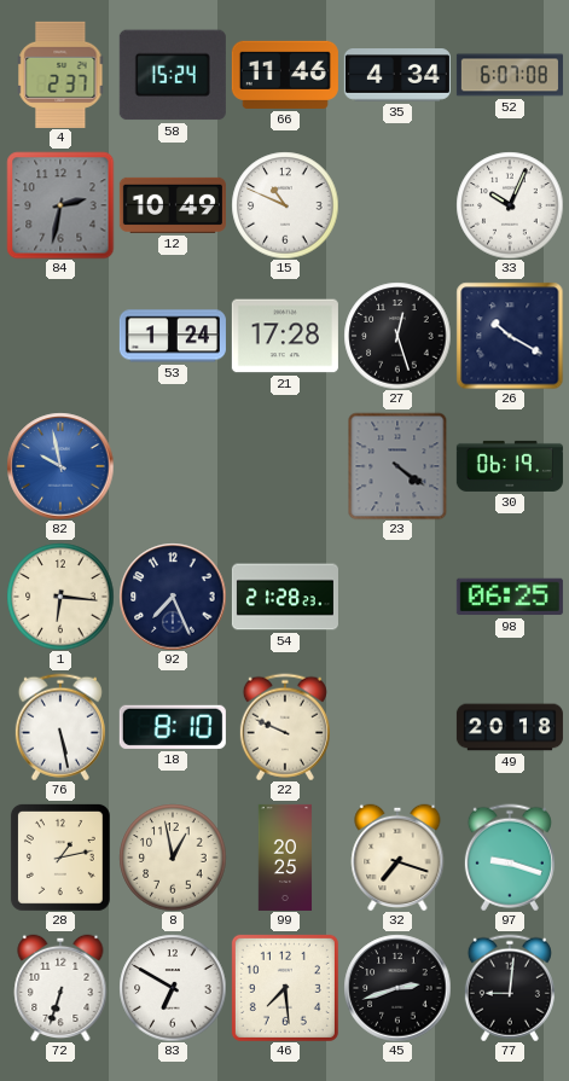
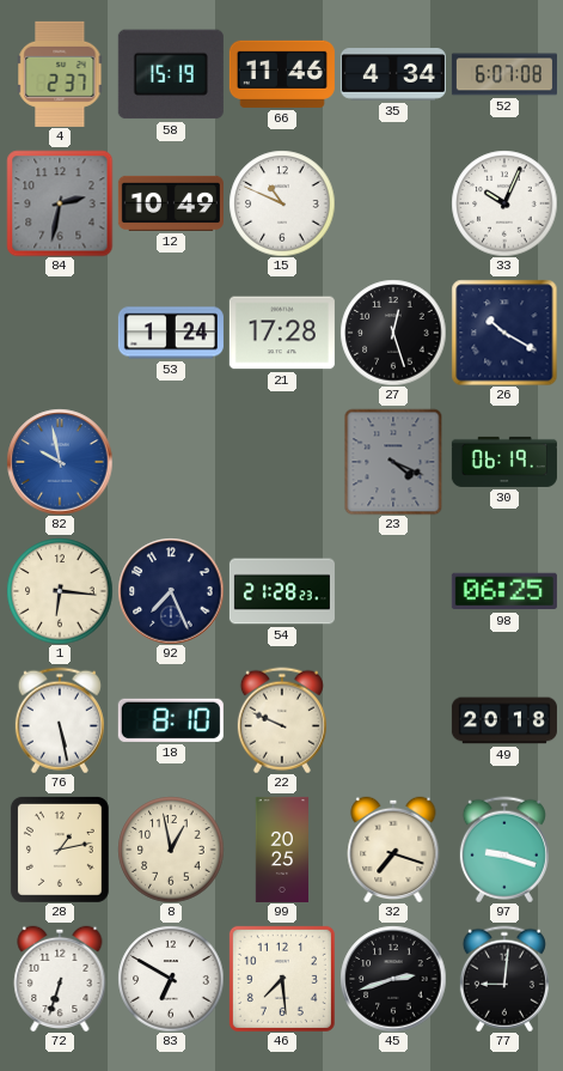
58: 15:24 -> 15:19
23: 4:21 -> 4:19
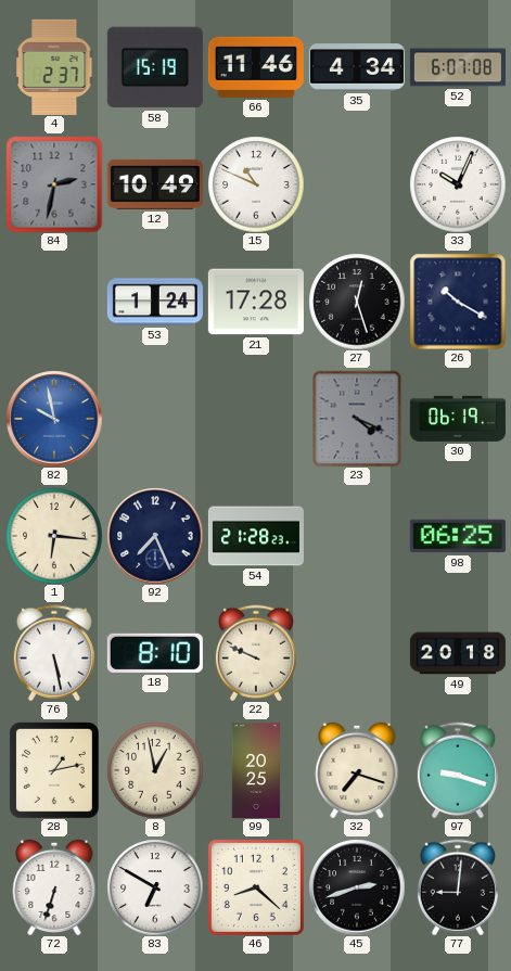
46: 7:29 -> 8:22
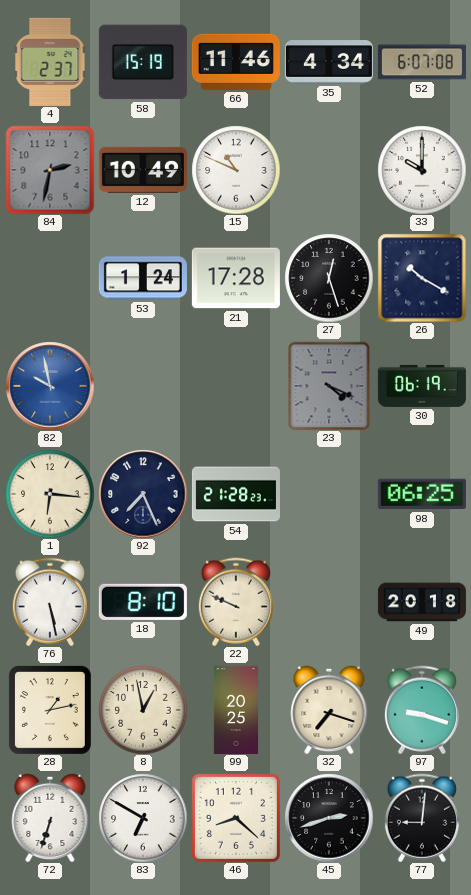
33: 10:04 -> 10:00
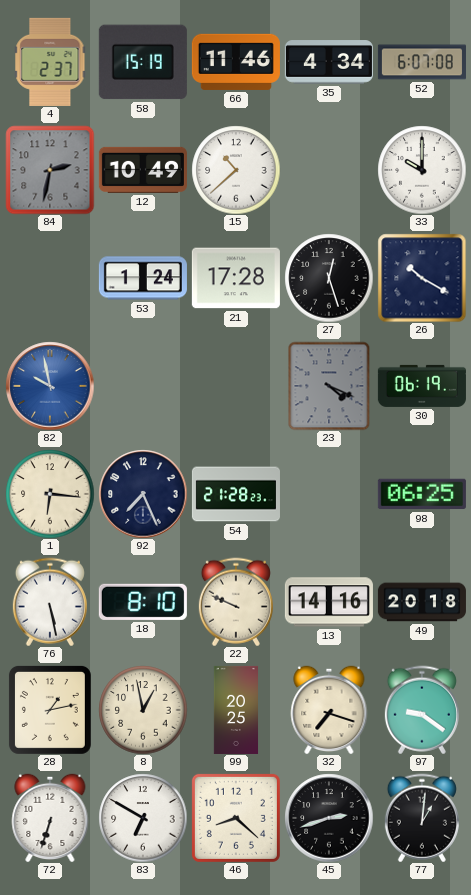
15: 10:49 -> 10:38
13: none -> 14:16
97: 9:18 -> 9:21
77: 9:01 -> 1:01
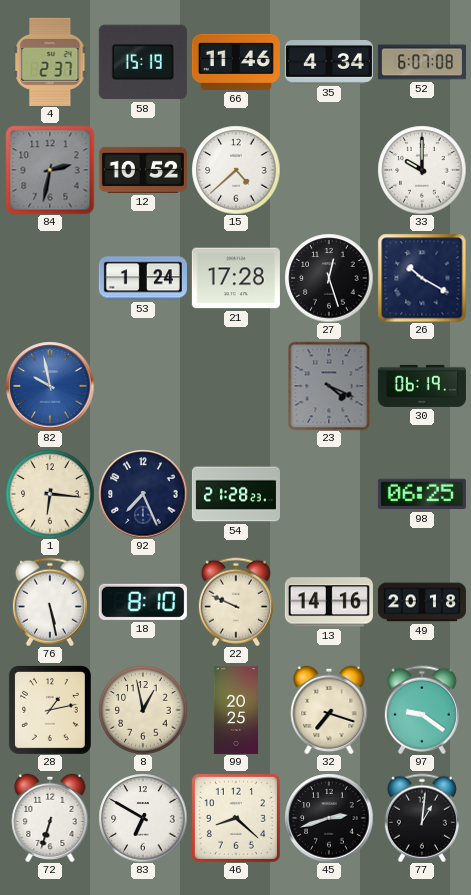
12: 10:49 -> 10:52
15: 10:38 -> 4:38
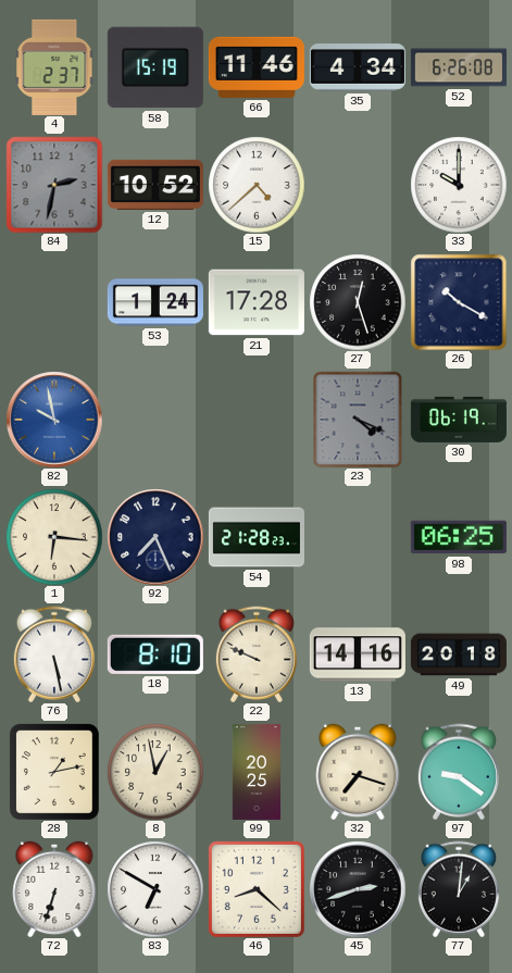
52: 6:07 -> 6:26
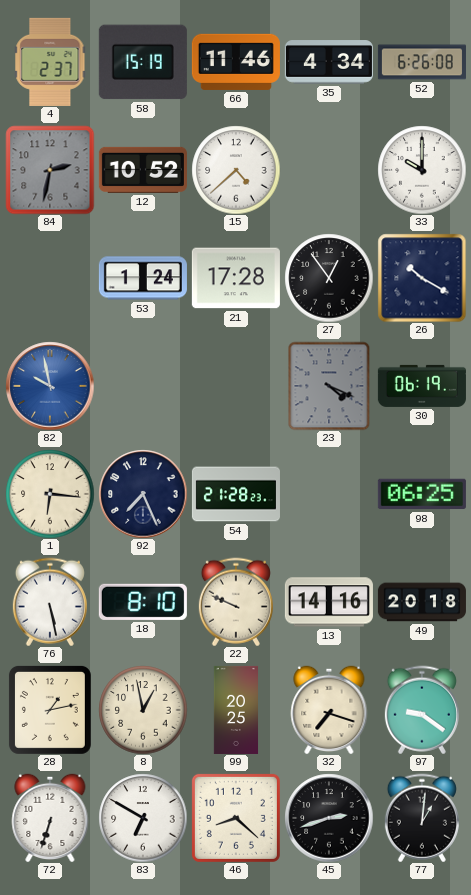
27: 12:27 -> 12:54
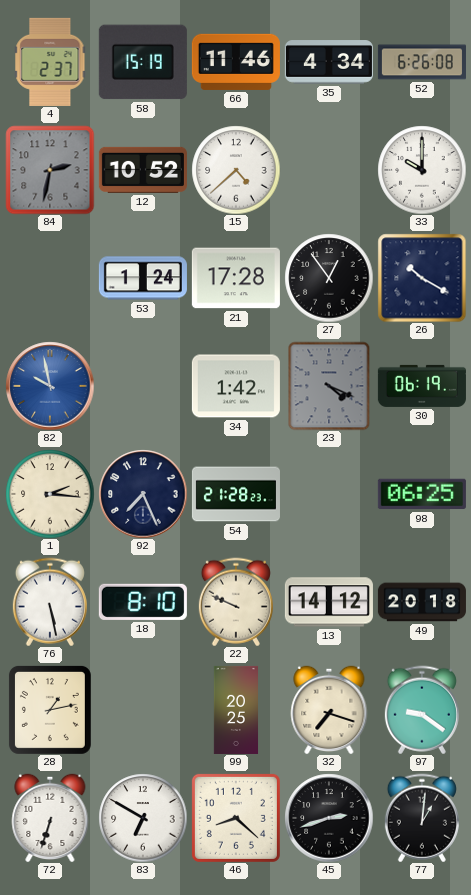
34: none -> 1:42
1: 6:16 -> 2:16
13: 14:16 -> 14:12
8: 12:58 -> none
